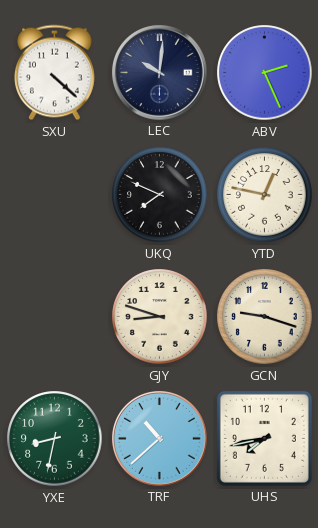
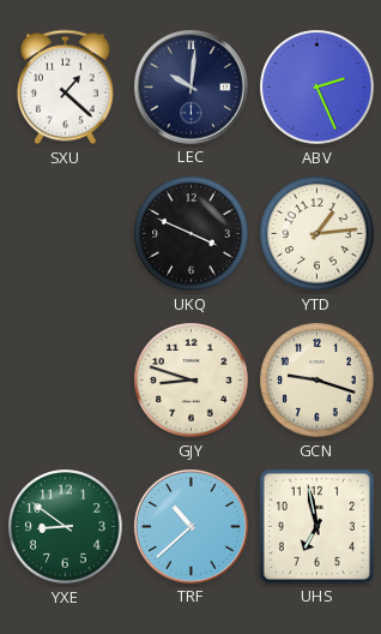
SXU: 4:22 -> 1:22
UKQ: 7:49 -> 3:49
YTD: 12:47 -> 1:14
YXE: 8:32 -> 8:51
UHS: 7:43 -> 6:58
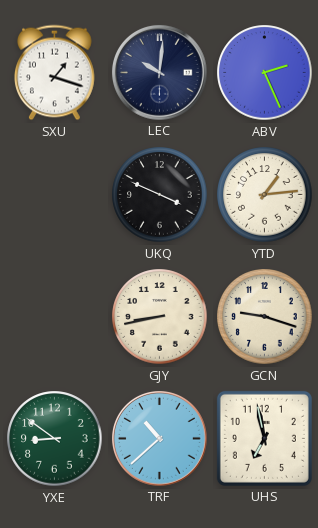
SXU: 1:22 -> 1:18
GJY: 8:48 -> 8:43
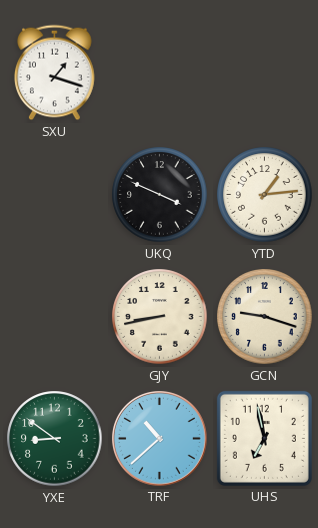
LEC: 10:01 -> none
ABV: 2:26 -> none
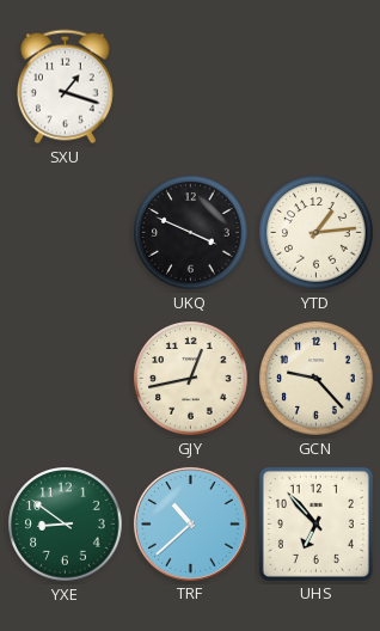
GJY: 8:43 -> 12:43
GCN: 9:18 -> 9:23
UHS: 6:58 -> 6:53
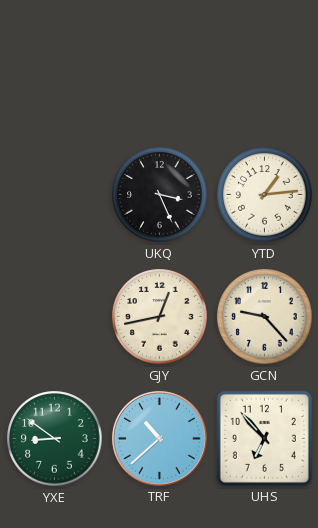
SXU: 1:18 -> none
UKQ: 3:49 -> 3:26
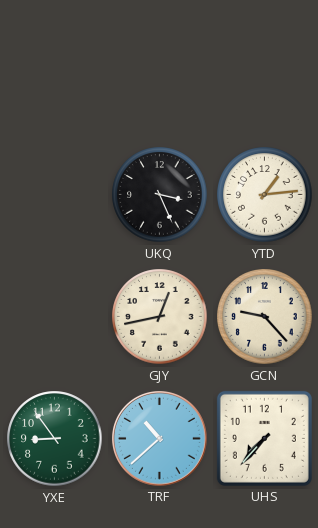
YXE: 8:51 -> 8:54
UHS: 6:53 -> 7:37
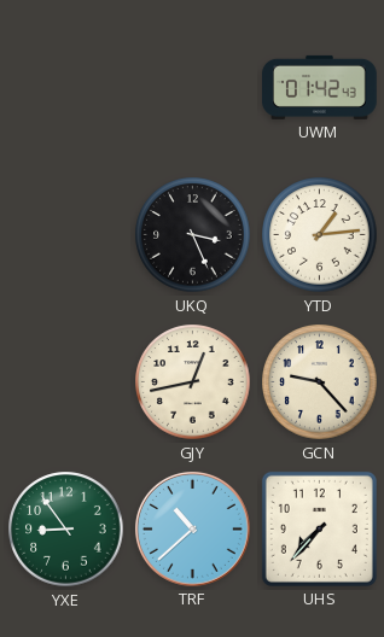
UWM: none -> 01:42
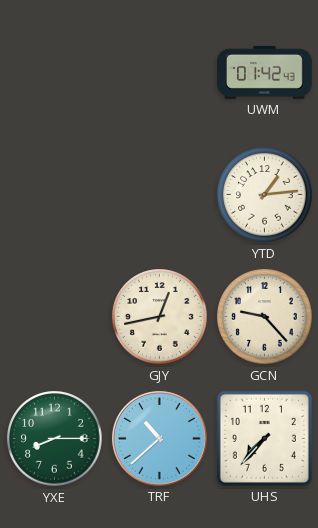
UKQ: 3:26 -> none
YXE: 8:54 -> 8:15
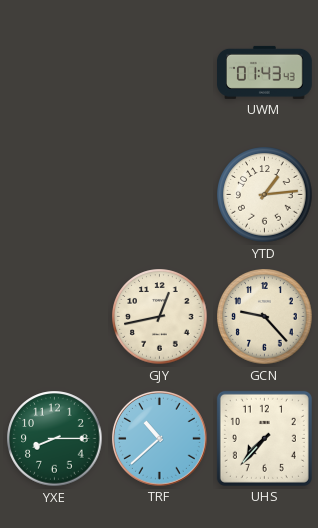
UWM: 01:42 -> 01:43
